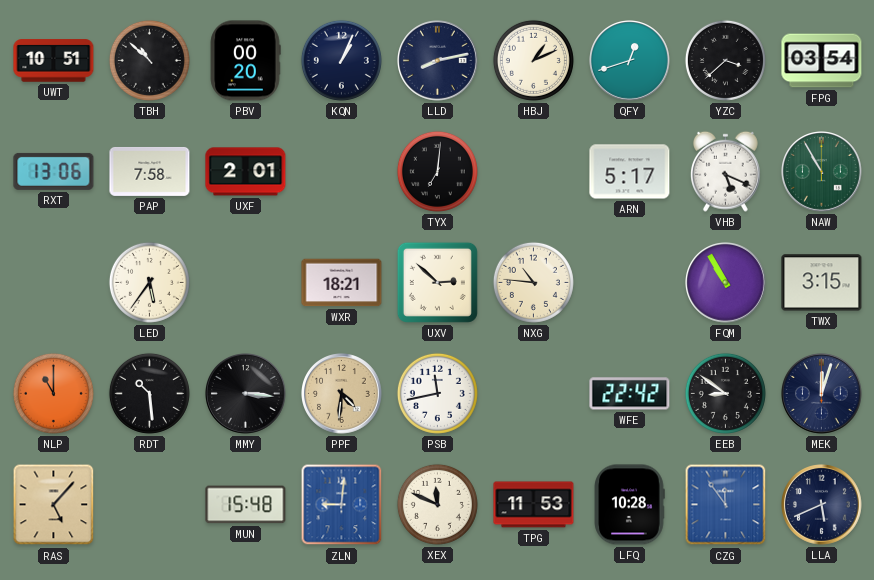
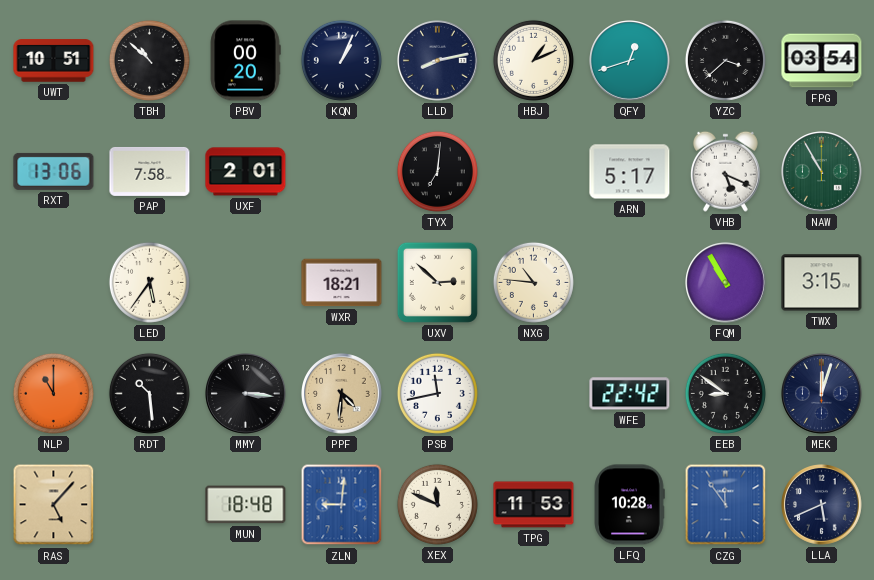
MUN: 15:48 -> 18:48
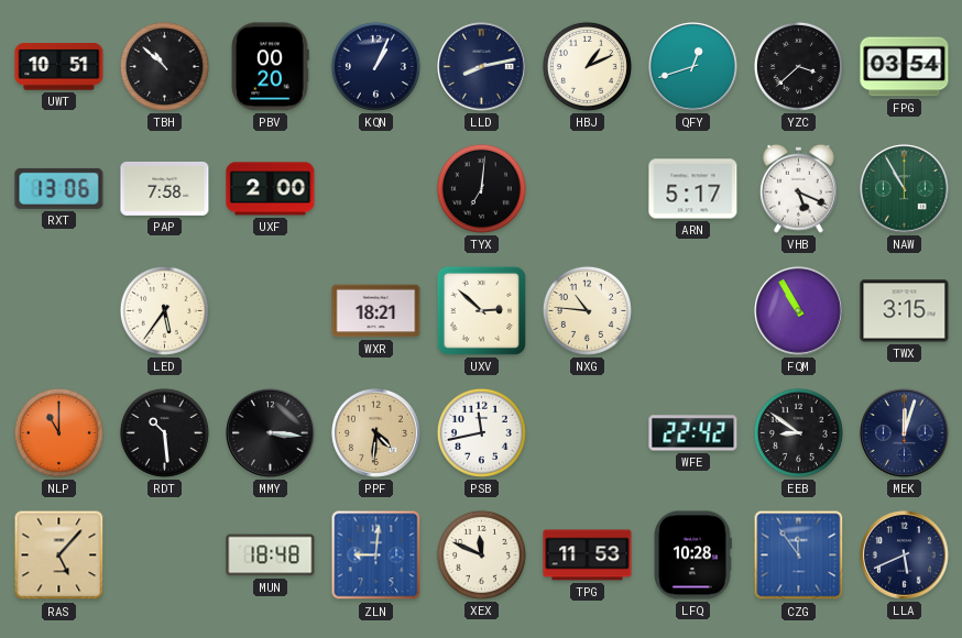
UXF: 2:01 -> 2:00
